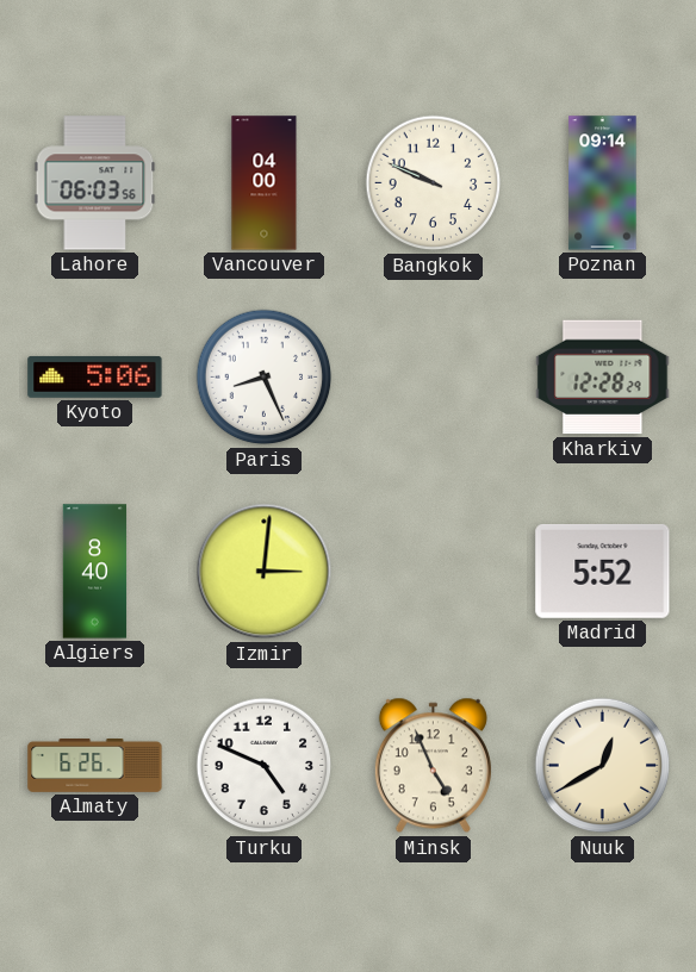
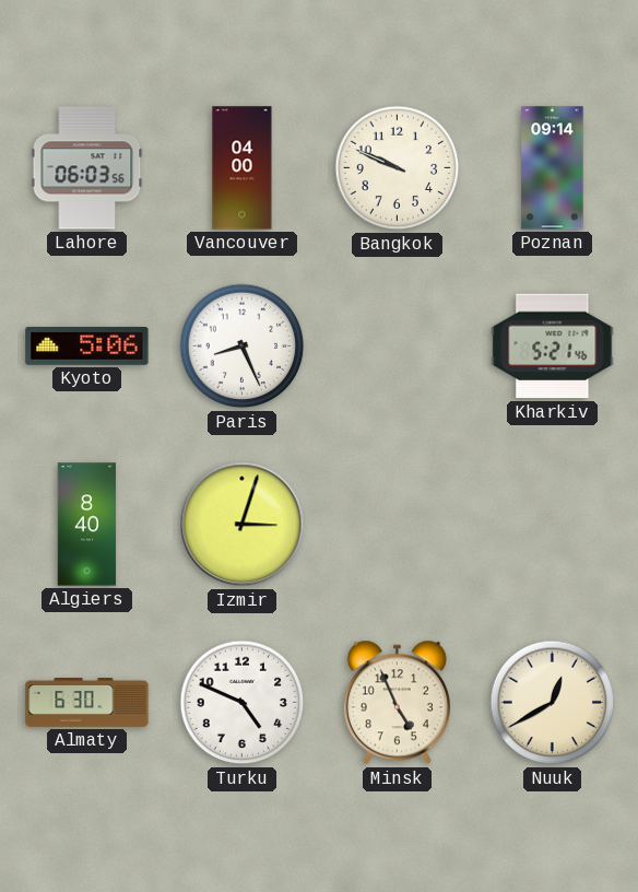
Kharkiv: 12:28 -> 5:21
Izmir: 3:01 -> 3:03
Madrid: 5:52 -> none
Almaty: 6:26 -> 6:30
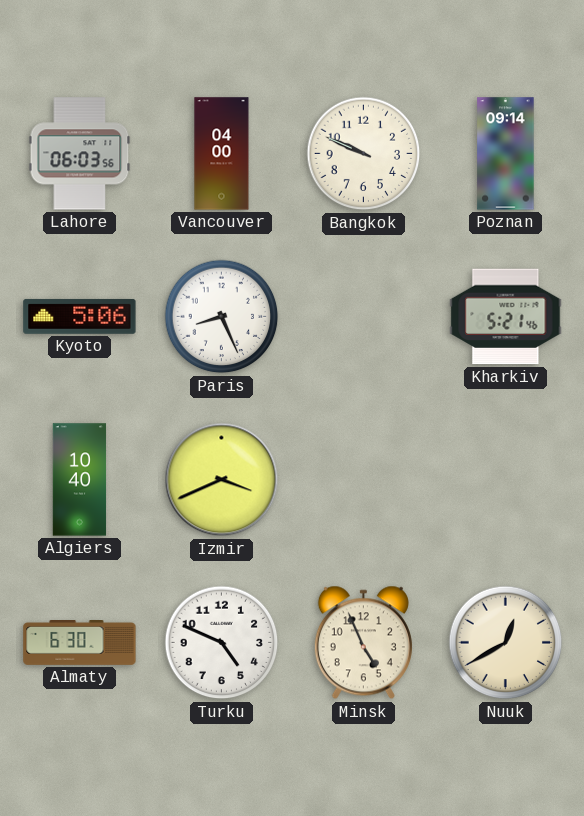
Algiers: 8:40 -> 10:40
Izmir: 3:03 -> 3:41
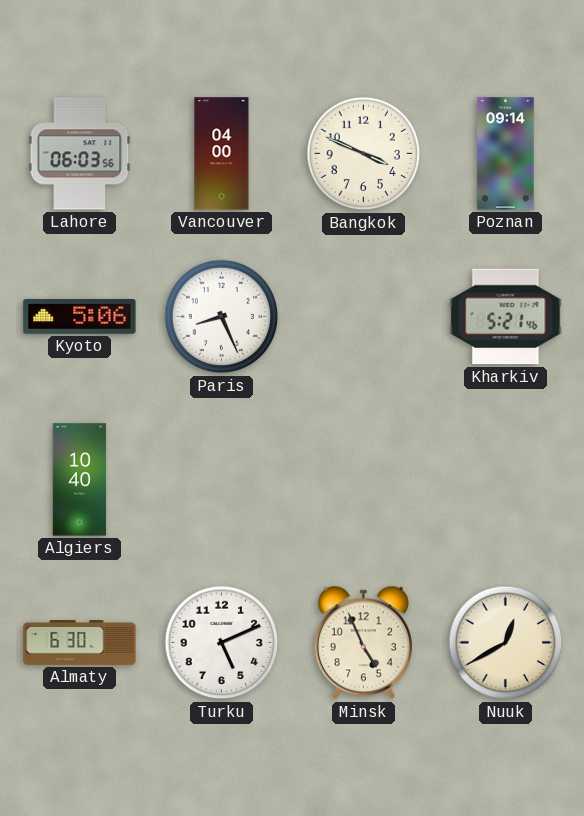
Bangkok: 9:49 -> 3:49
Izmir: 3:41 -> none
Turku: 4:49 -> 5:11
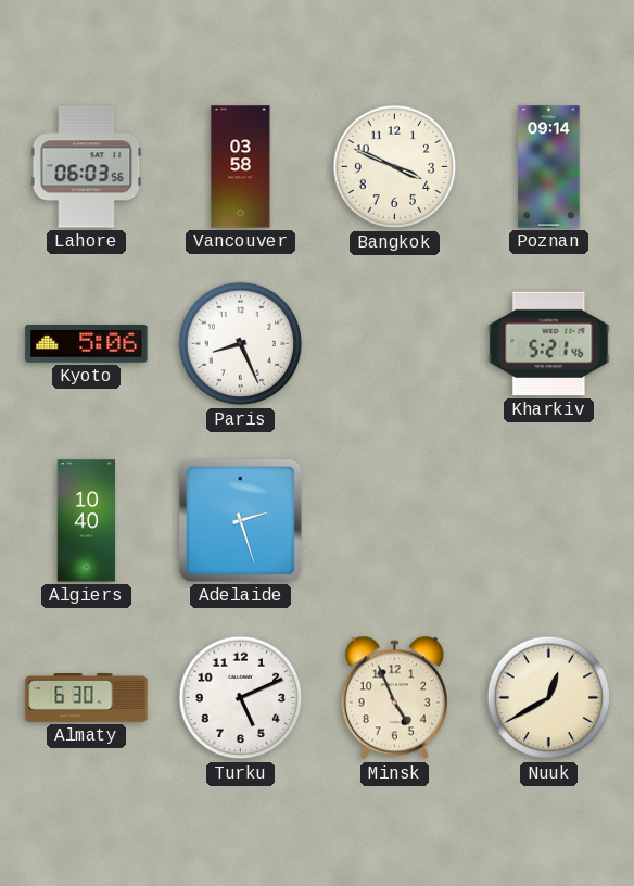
Vancouver: 04:00 -> 03:58
Adelaide: none -> 2:27
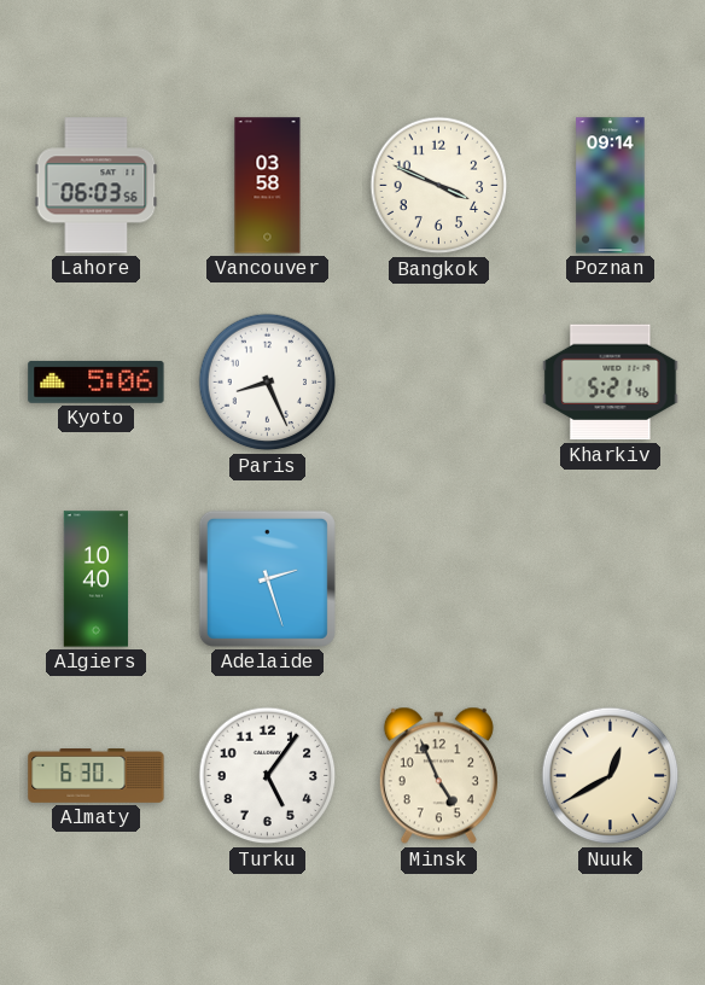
Turku: 5:11 -> 5:06
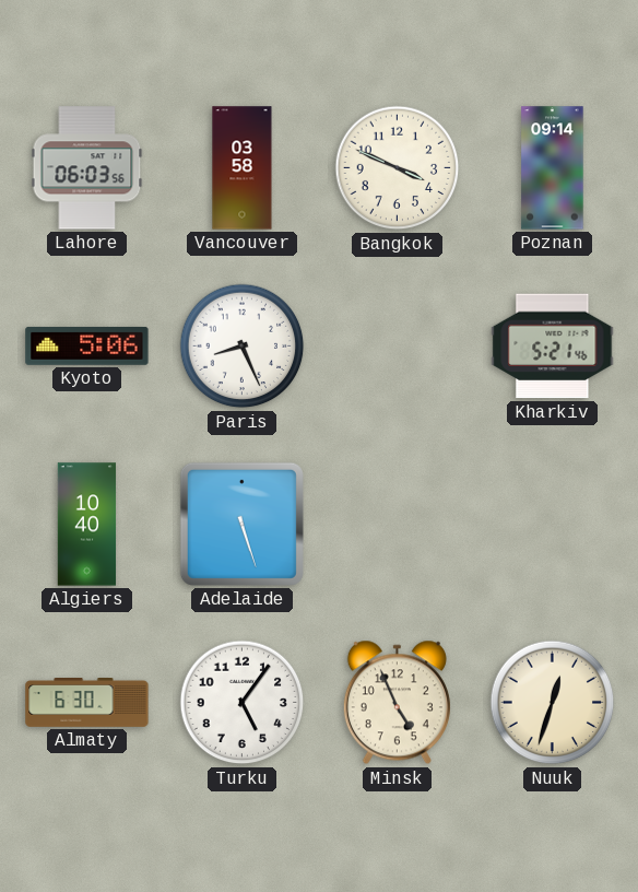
Adelaide: 2:27 -> 5:27
Nuuk: 12:40 -> 12:33
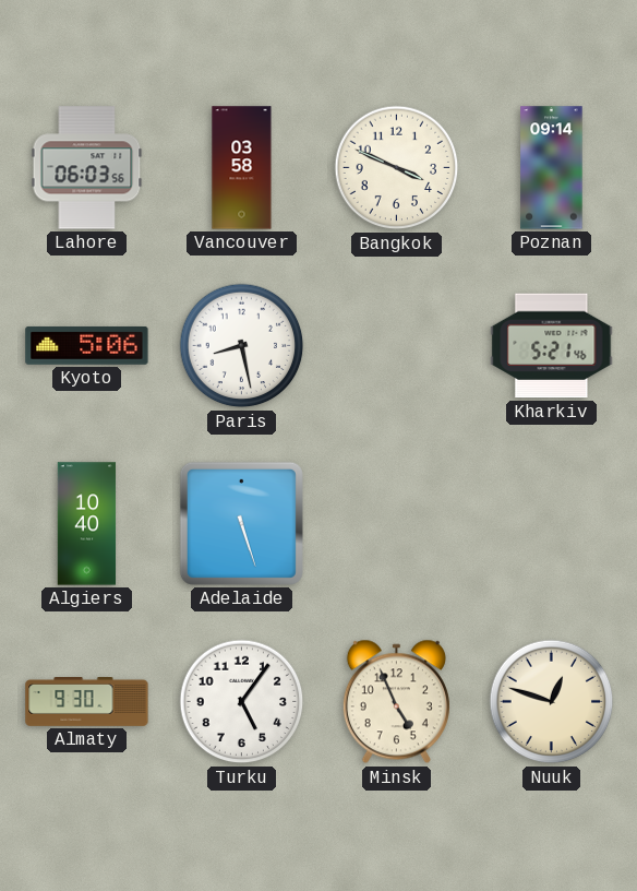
Paris: 8:26 -> 8:28
Almaty: 6:30 -> 9:30
Nuuk: 12:33 -> 12:48
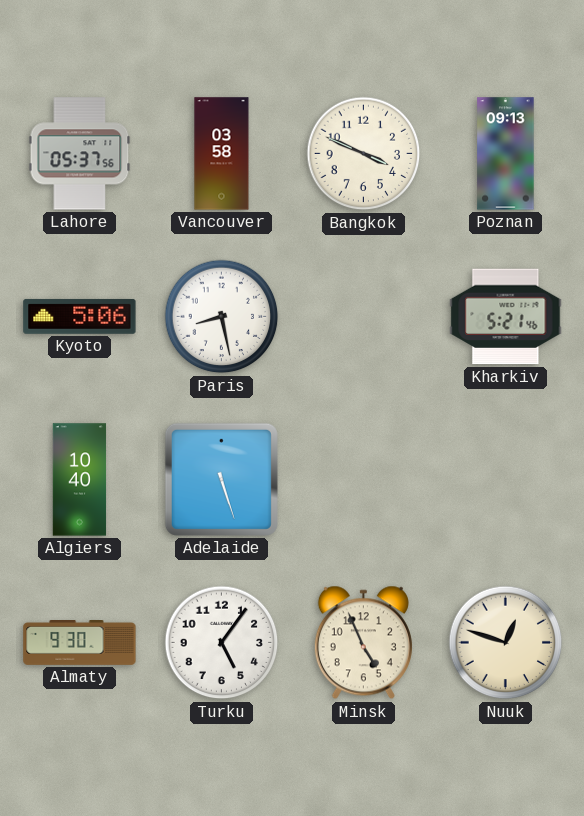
Lahore: 06:03 -> 05:37
Poznan: 09:14 -> 09:13
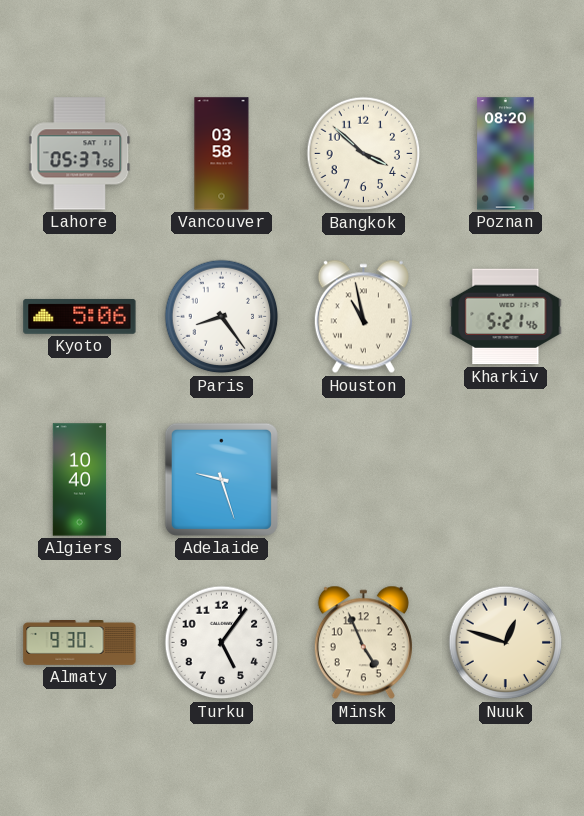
Bangkok: 3:49 -> 3:52
Poznan: 09:13 -> 08:20
Paris: 8:28 -> 8:24
Houston: none -> 10:58
Adelaide: 5:27 -> 9:27
